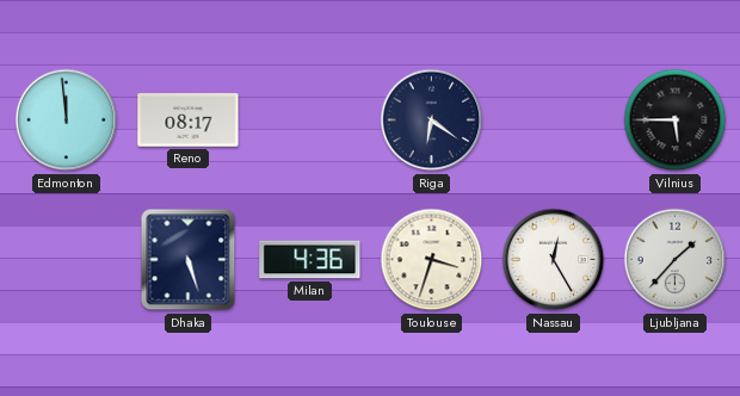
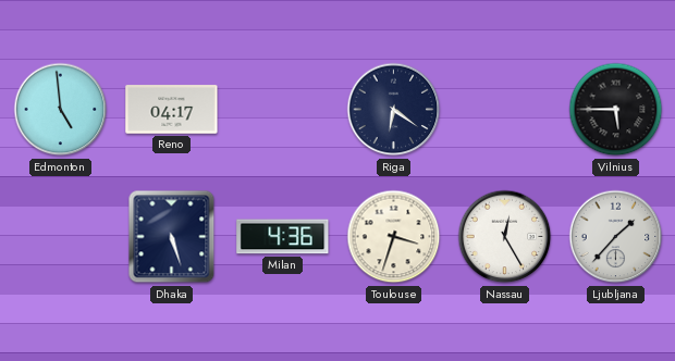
Edmonton: 11:59 -> 4:59
Reno: 08:17 -> 04:17
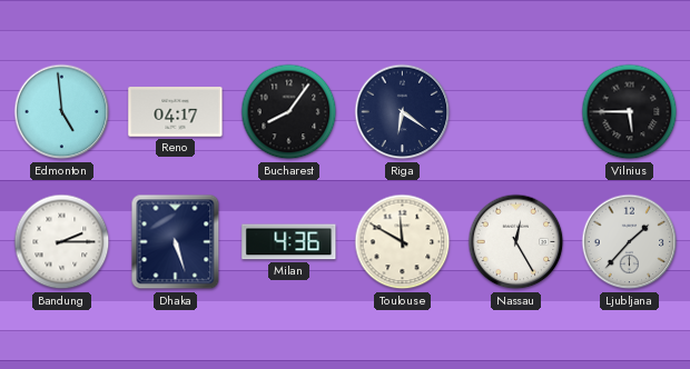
Bucharest: none -> 8:06
Bandung: none -> 2:15
Toulouse: 3:33 -> 11:50
